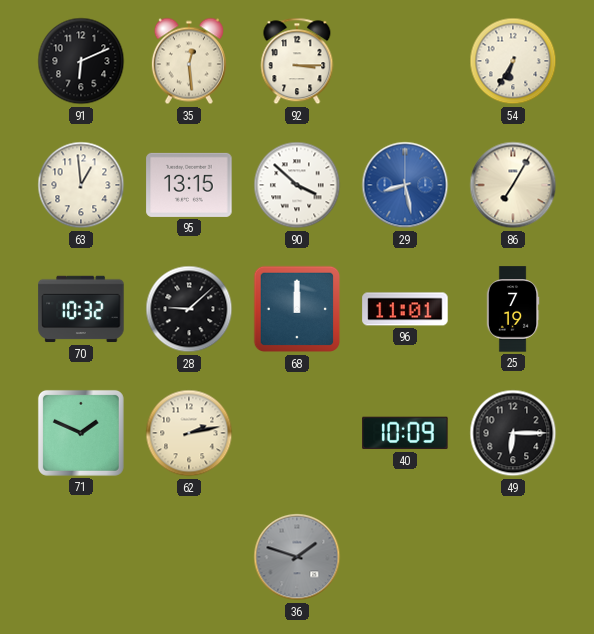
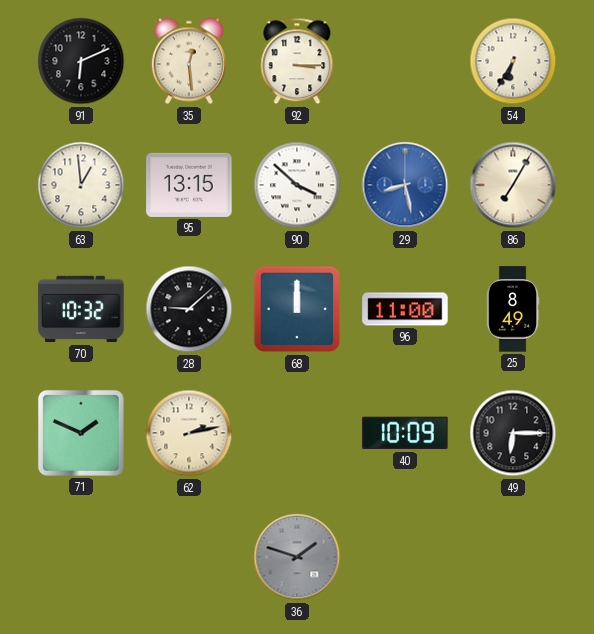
96: 11:01 -> 11:00
25: 7:19 -> 8:49
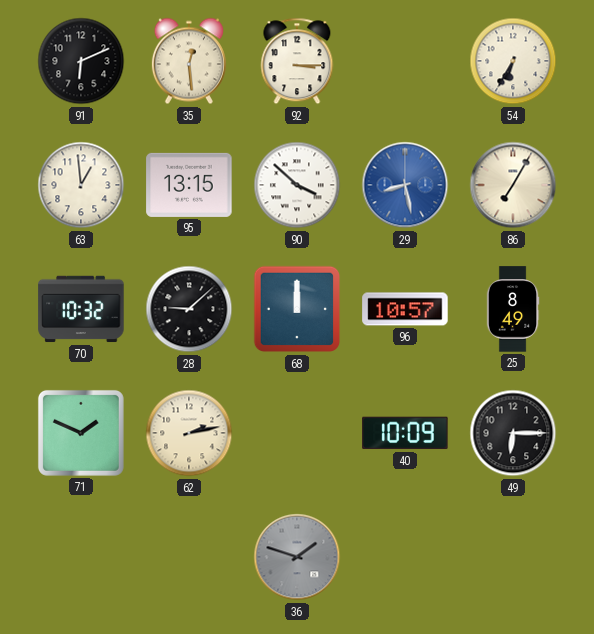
96: 11:00 -> 10:57
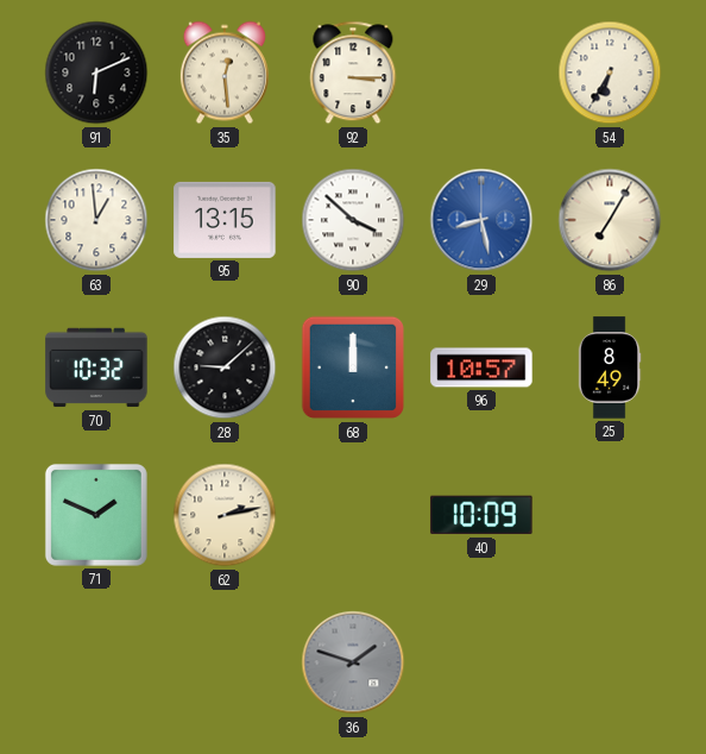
49: 6:15 -> none
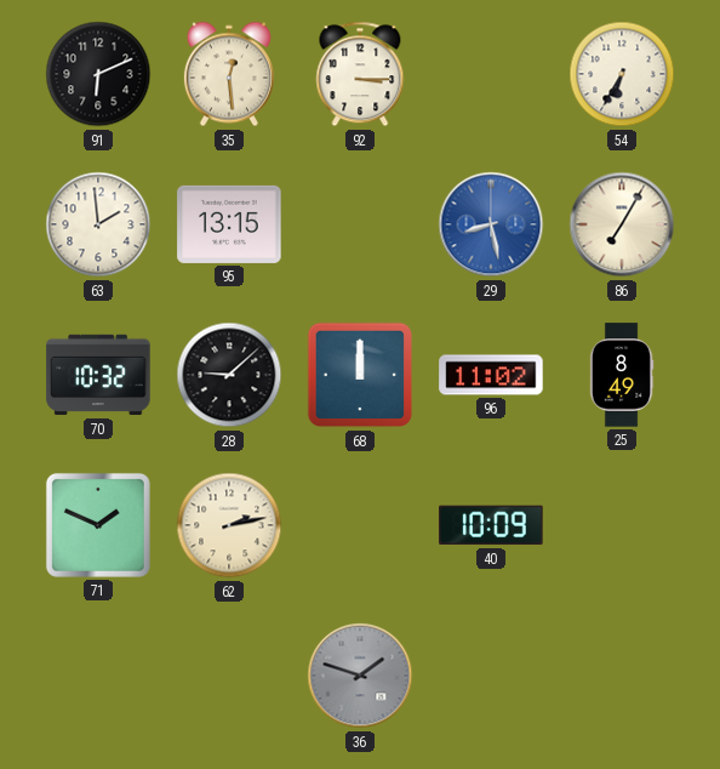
63: 12:59 -> 1:59
90: 3:52 -> none
96: 10:57 -> 11:02
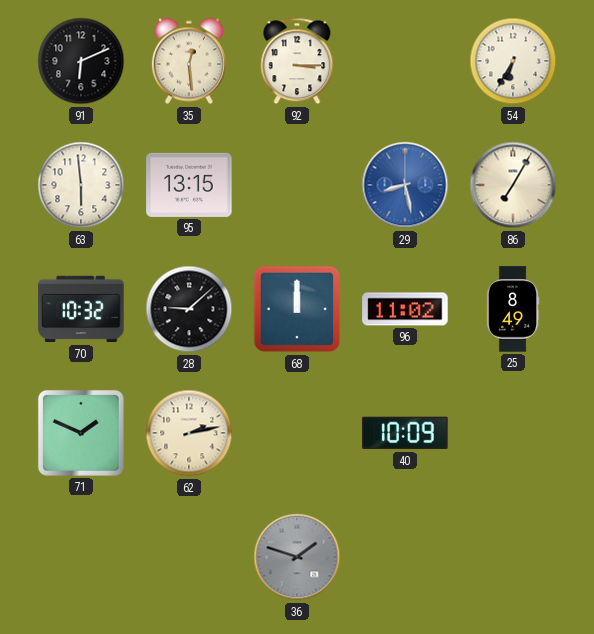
63: 1:59 -> 5:59
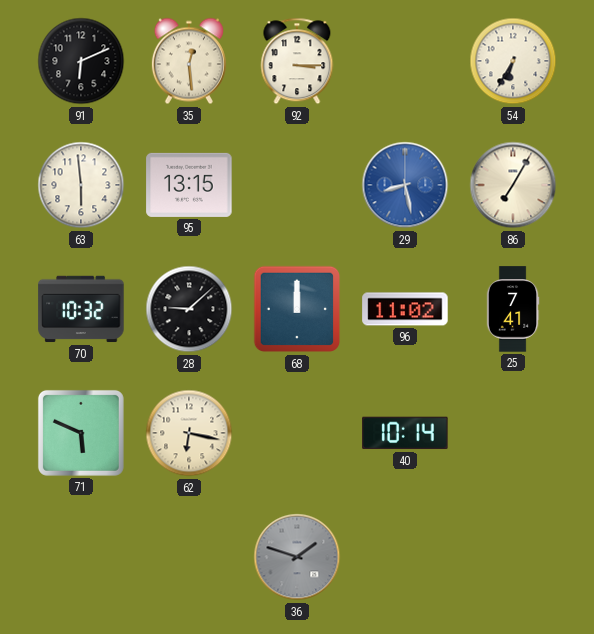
25: 8:49 -> 7:41
71: 1:49 -> 5:49
62: 2:13 -> 6:17
40: 10:09 -> 10:14
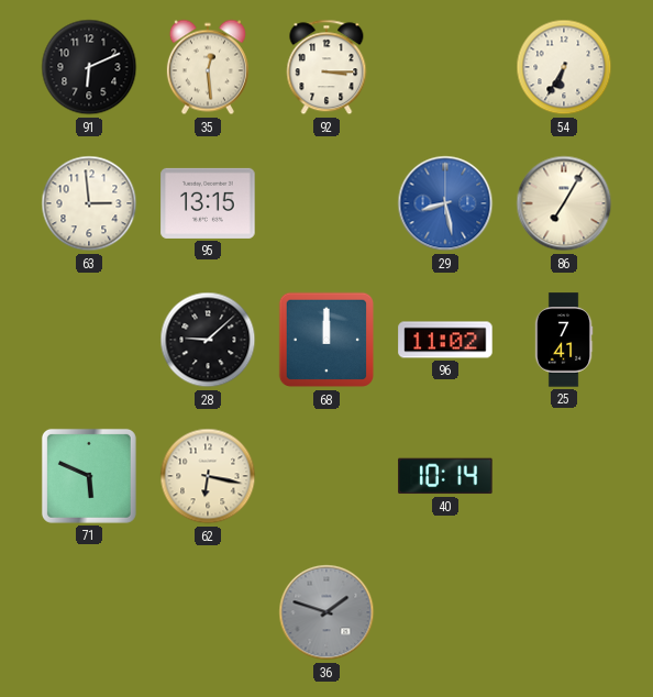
63: 5:59 -> 2:59
70: 10:32 -> none
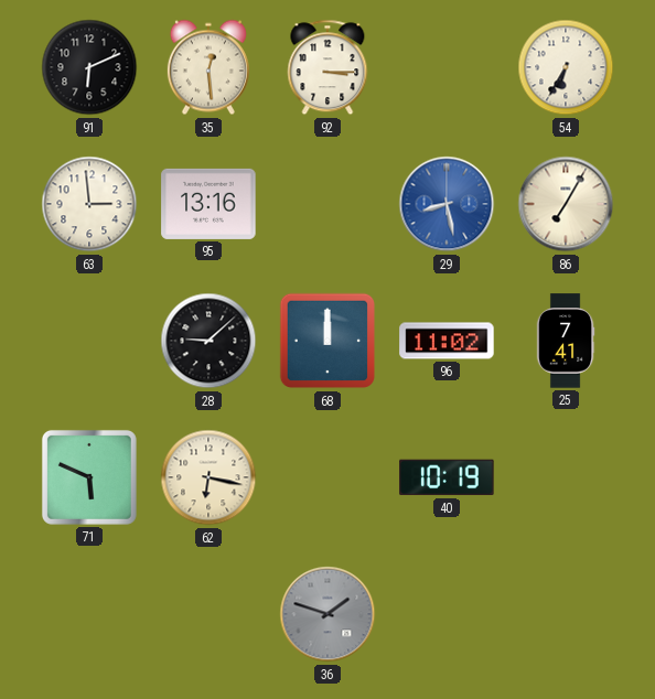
95: 13:15 -> 13:16
40: 10:14 -> 10:19
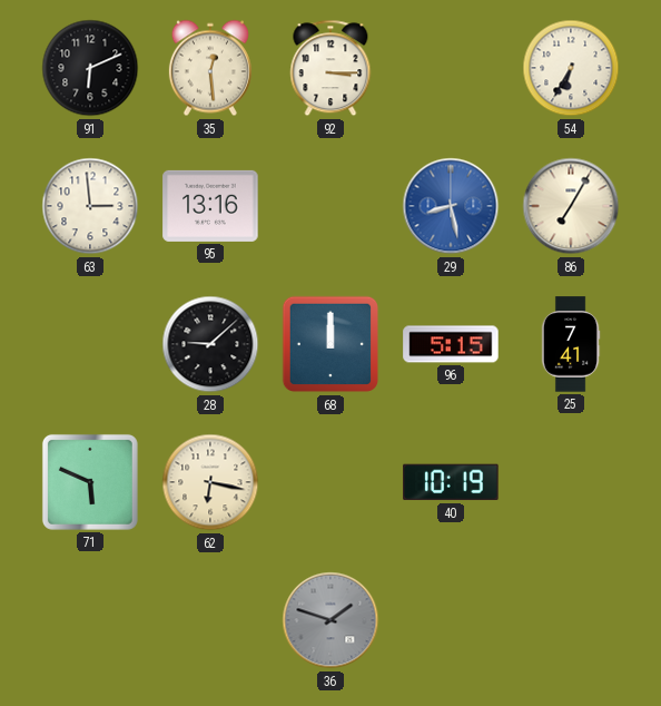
96: 11:02 -> 5:15
